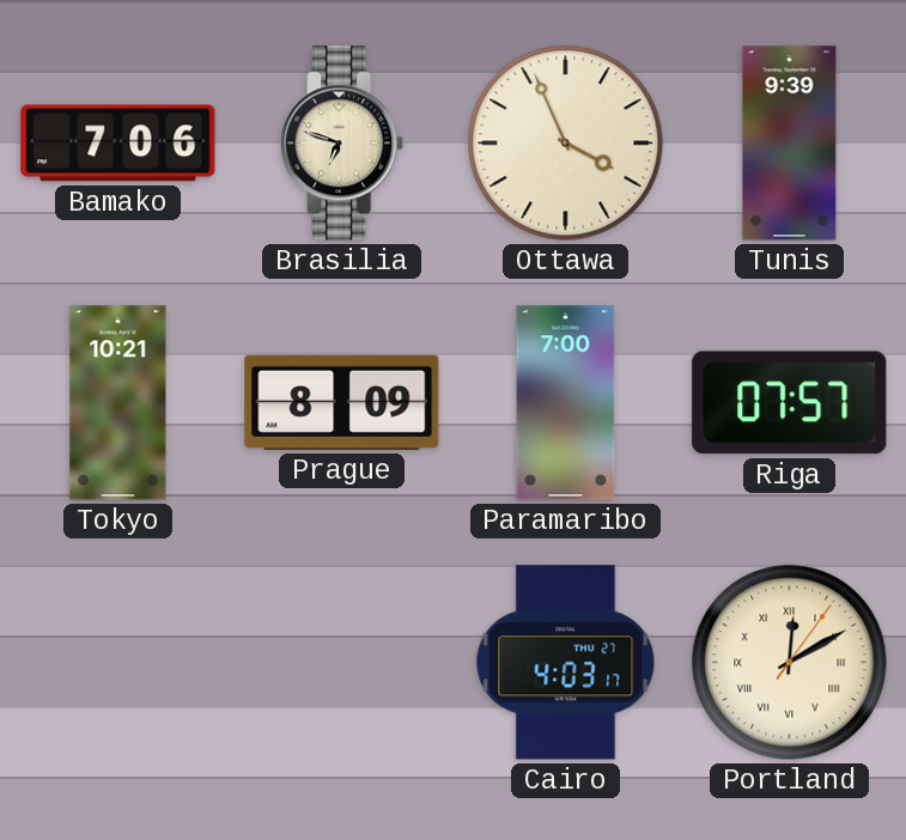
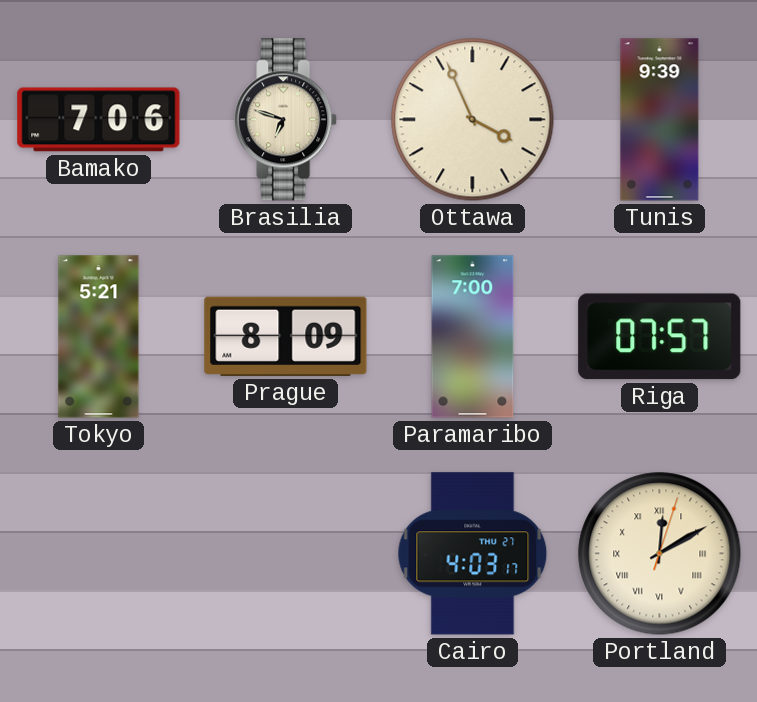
Tokyo: 10:21 -> 5:21
Portland: 12:10:06 -> 12:10:03
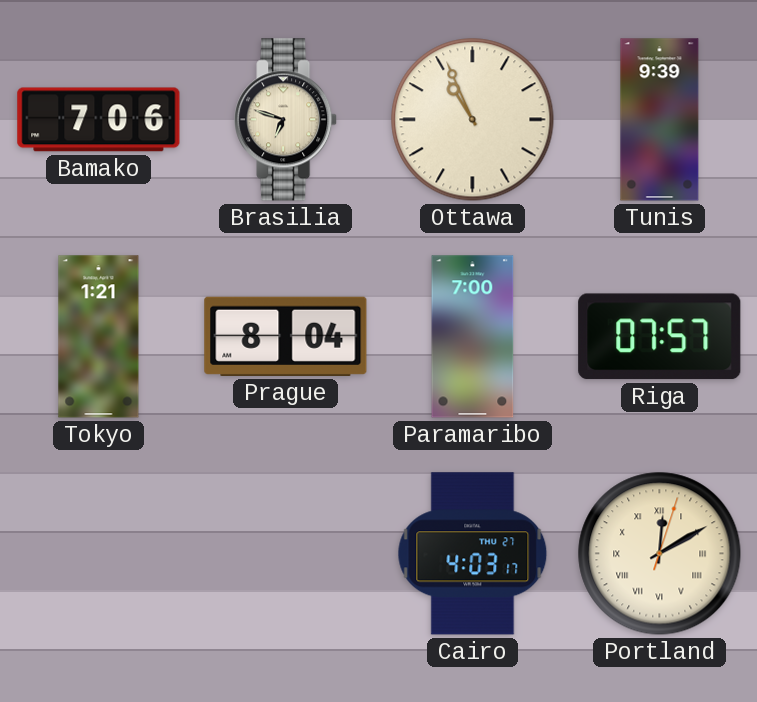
Ottawa: 3:56 -> 10:56
Tokyo: 5:21 -> 1:21
Prague: 8:09 -> 8:04
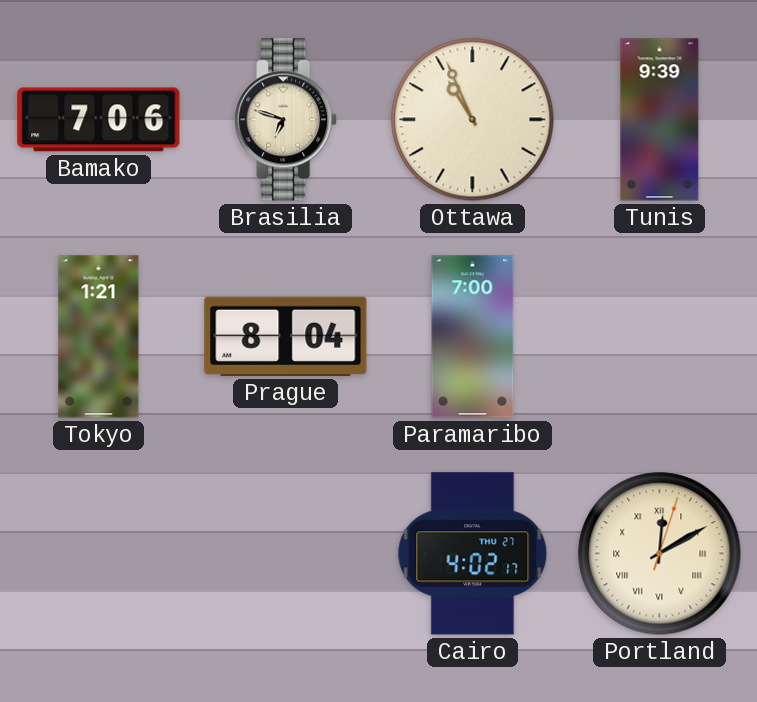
Riga: 07:57 -> none
Cairo: 4:03 -> 4:02
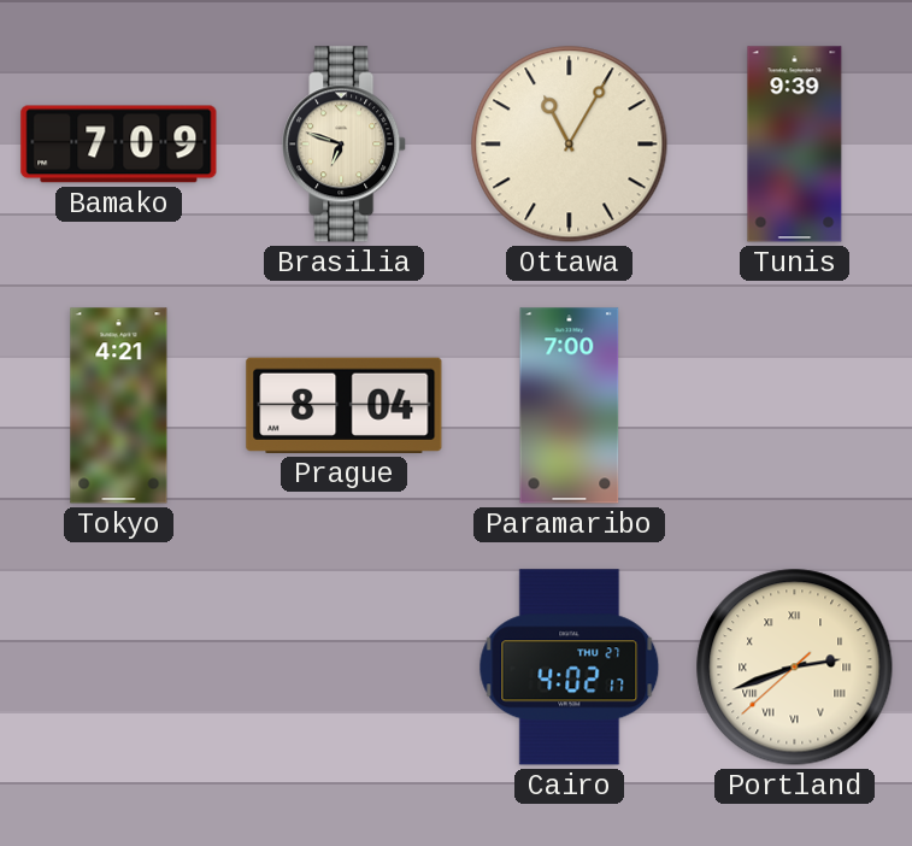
Bamako: 7:06 -> 7:09
Ottawa: 10:56 -> 11:05
Tokyo: 1:21 -> 4:21
Portland: 12:10 -> 2:41
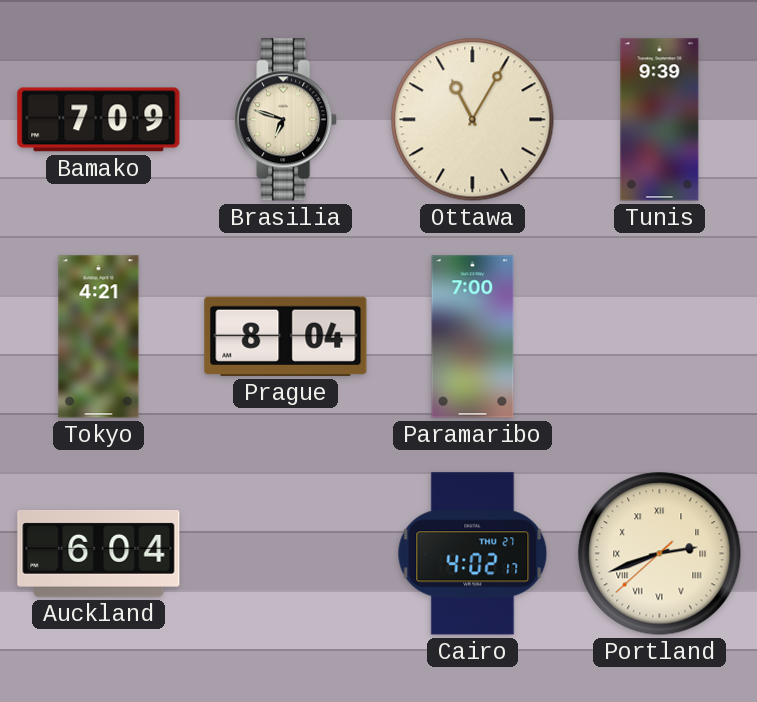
Auckland: none -> 6:04
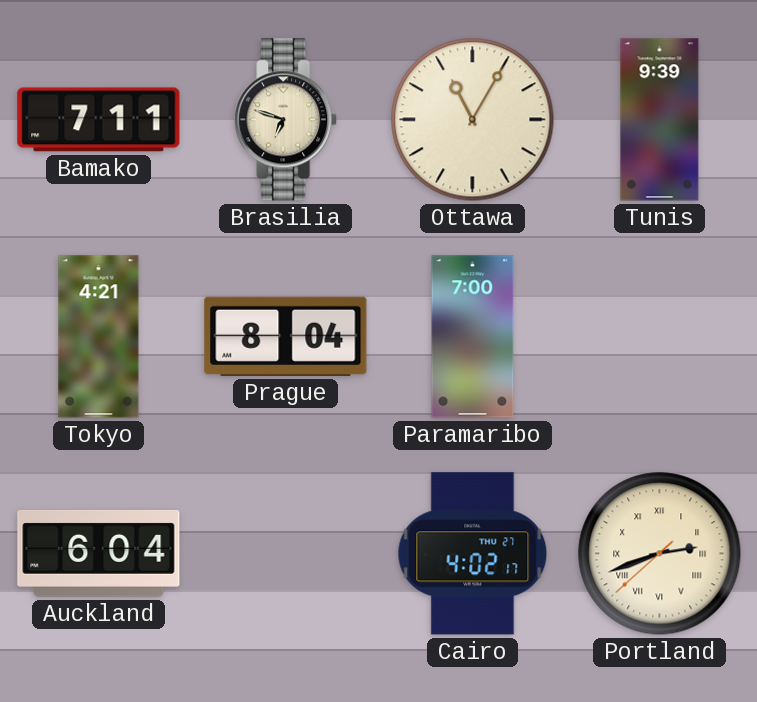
Bamako: 7:09 -> 7:11
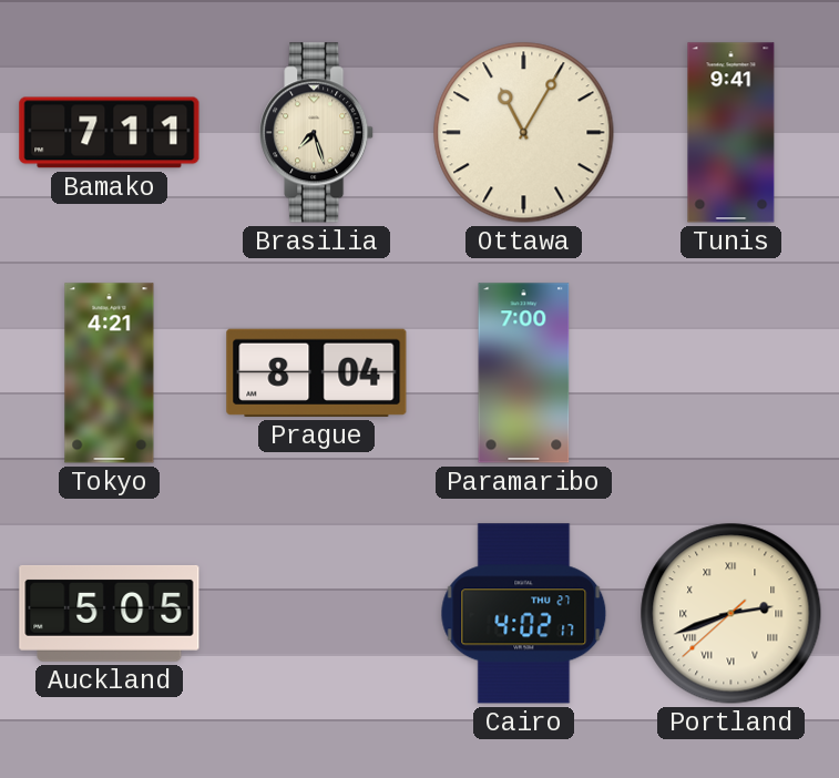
Brasilia: 6:48 -> 7:27
Tunis: 9:39 -> 9:41
Auckland: 6:04 -> 5:05
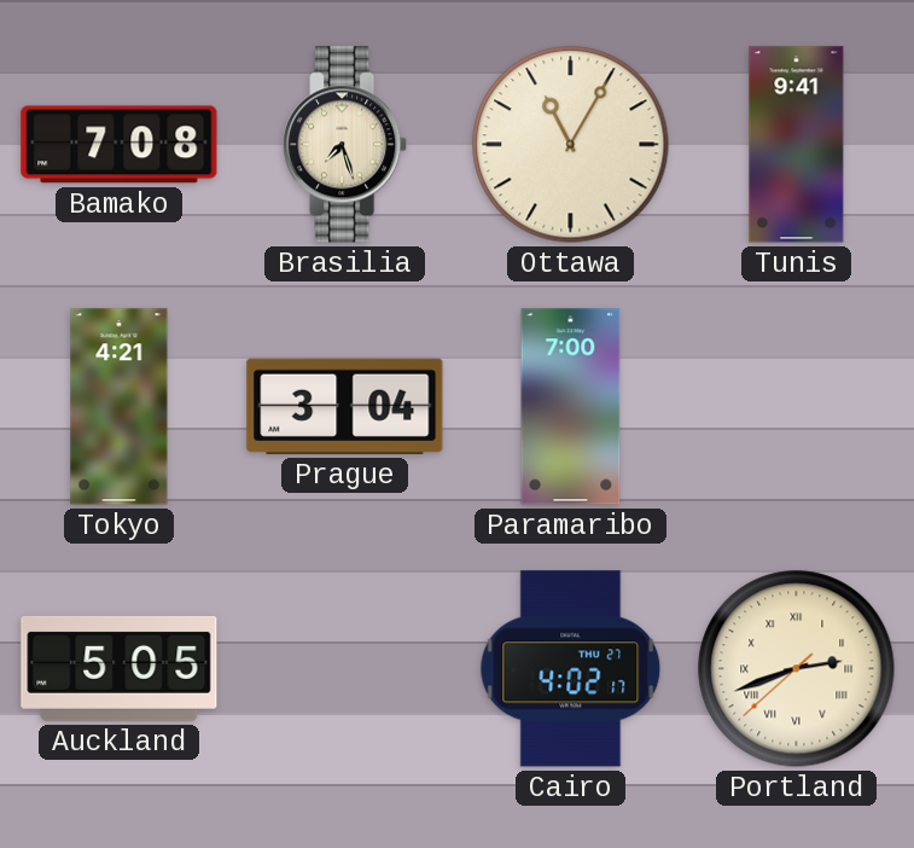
Bamako: 7:11 -> 7:08
Prague: 8:04 -> 3:04
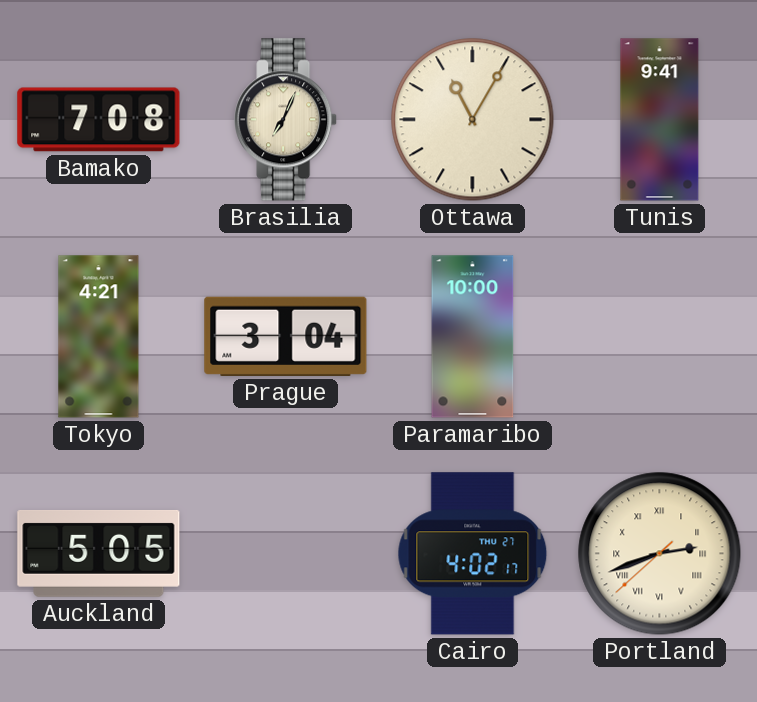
Brasilia: 7:27 -> 7:04
Paramaribo: 7:00 -> 10:00
